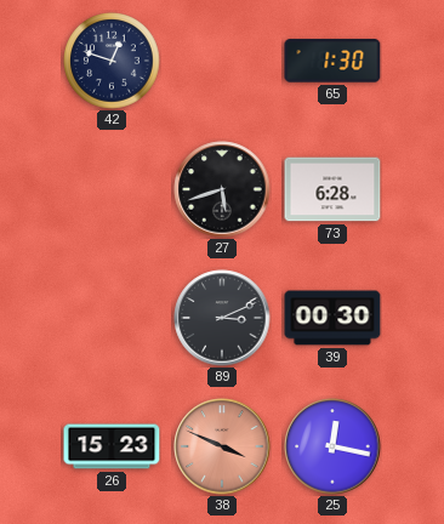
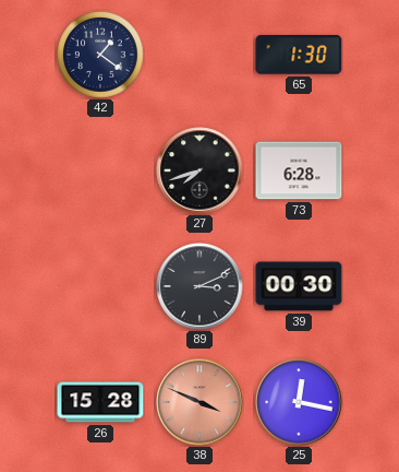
42: 12:48 -> 1:21
27: 5:42 -> 7:42
26: 15:23 -> 15:28
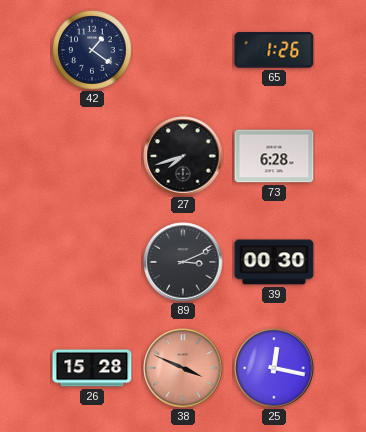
65: 1:30 -> 1:26
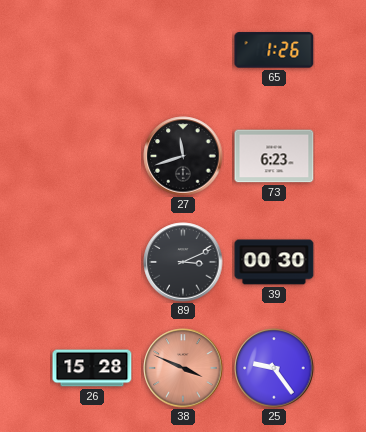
42: 1:21 -> none
27: 7:42 -> 11:42
73: 6:28 -> 6:23
25: 12:17 -> 9:24
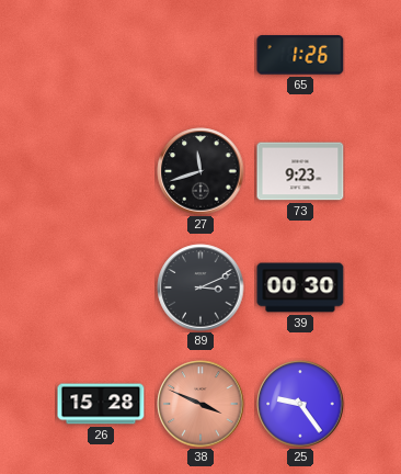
73: 6:23 -> 9:23
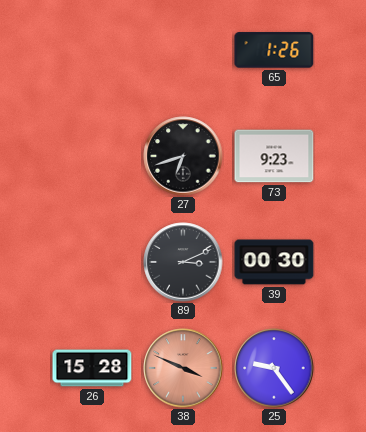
27: 11:42 -> 6:42
